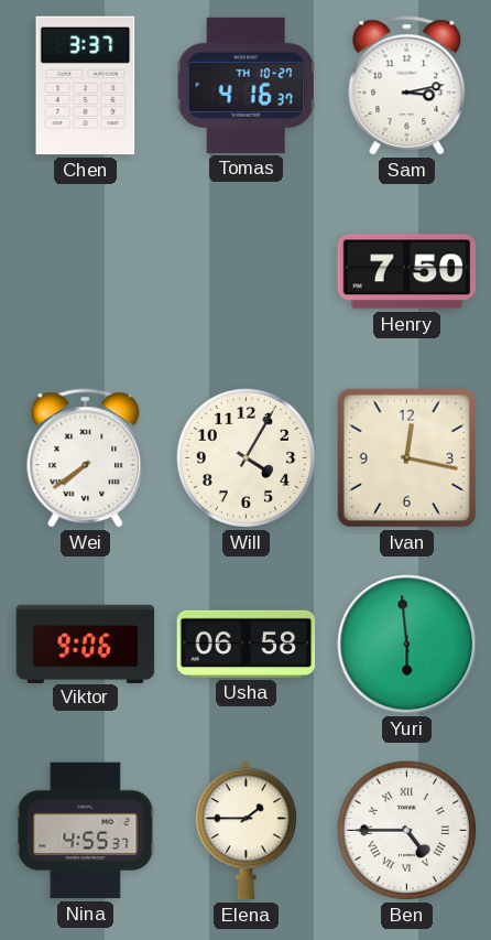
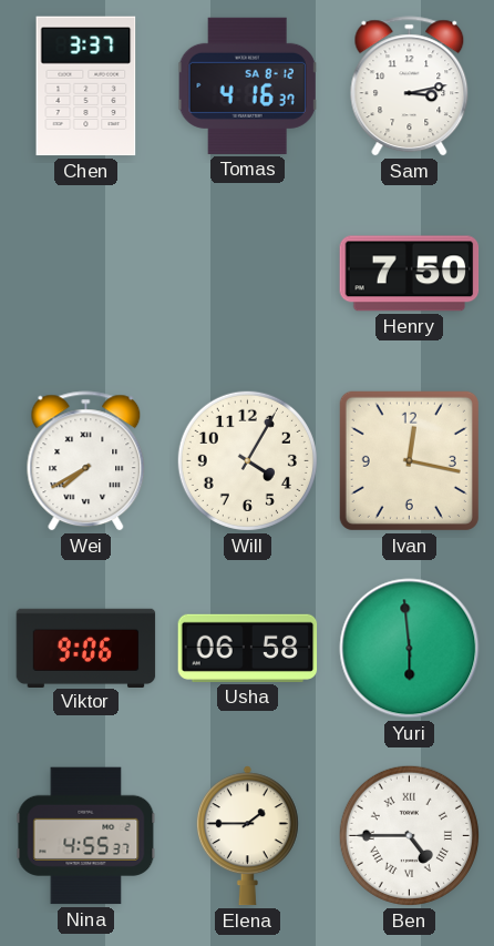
Tomas date: TH 10-27 -> SA 8-12
Wei: 7:39 -> 7:40
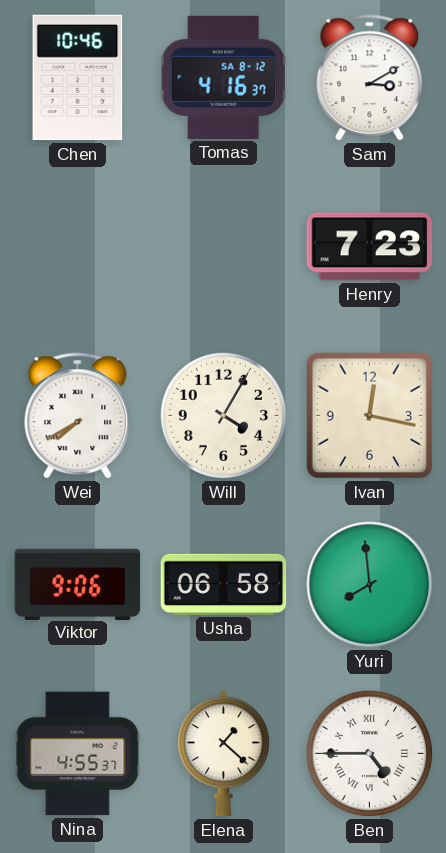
Chen: 3:37 -> 10:46
Sam: 3:13 -> 3:10
Henry: 7:50 -> 7:23
Yuri: 5:59 -> 7:59
Elena: 1:45 -> 1:22
